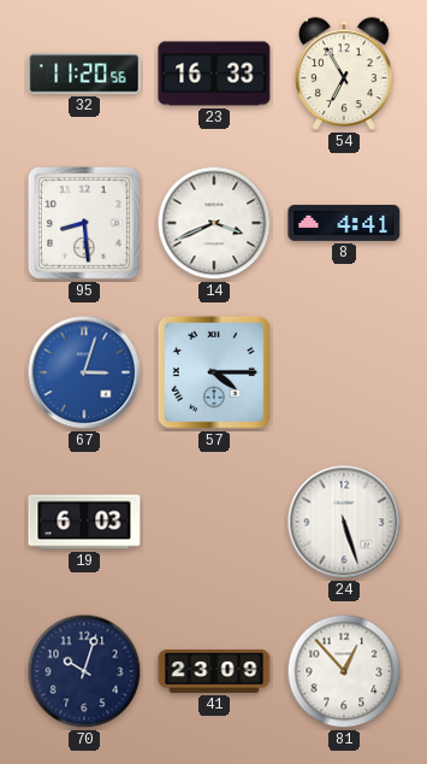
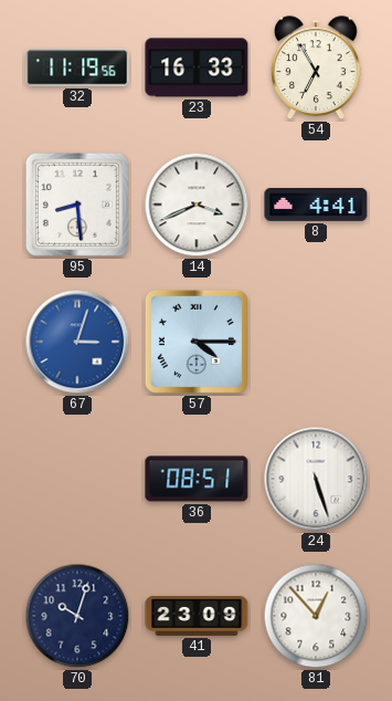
32: 11:20 -> 11:19
19: 6:03 -> none
36: none -> 08:51
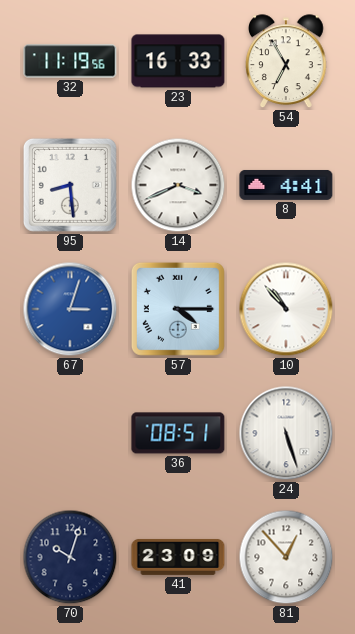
10: none -> 10:53
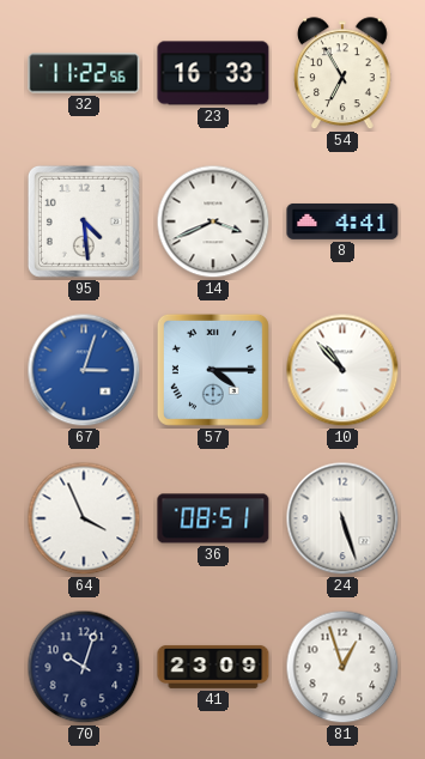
32: 11:19 -> 11:22
95: 8:29 -> 4:29
64: none -> 3:56
81: 12:53 -> 12:57
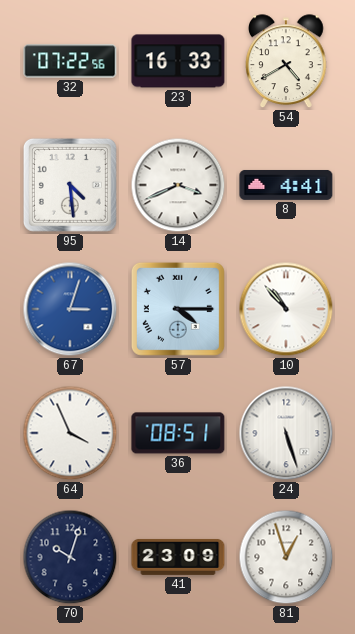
32: 11:22 -> 07:22
54: 6:55 -> 4:40
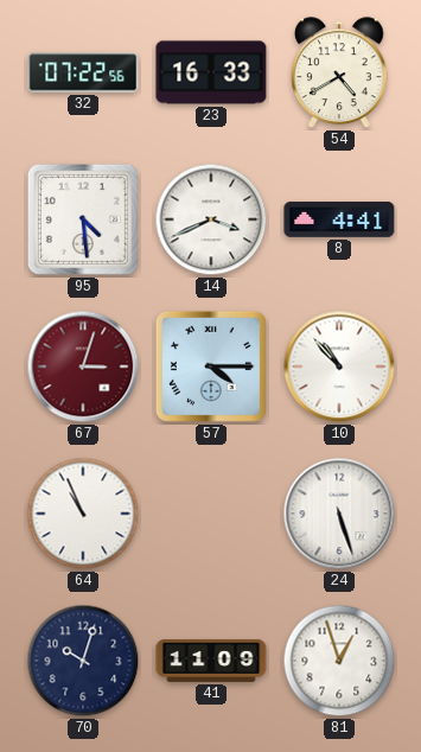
67 dial: blue -> burgundy
64: 3:56 -> 10:56
36: 08:51 -> none
41: 23:09 -> 11:09
